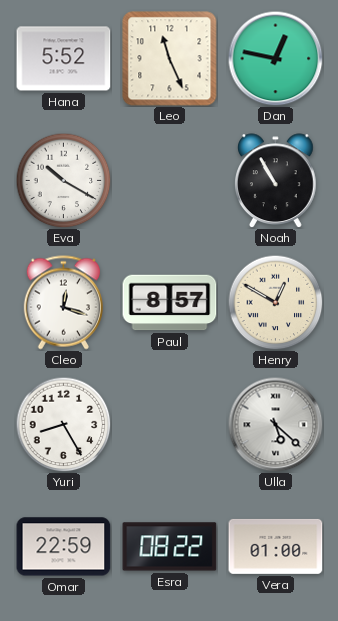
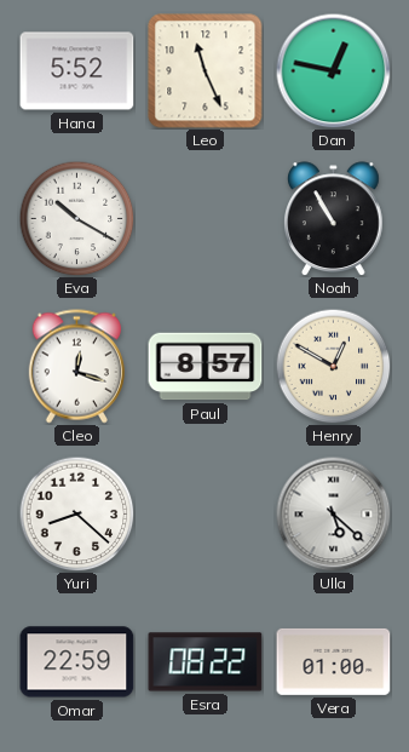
Yuri: 8:25 -> 8:22
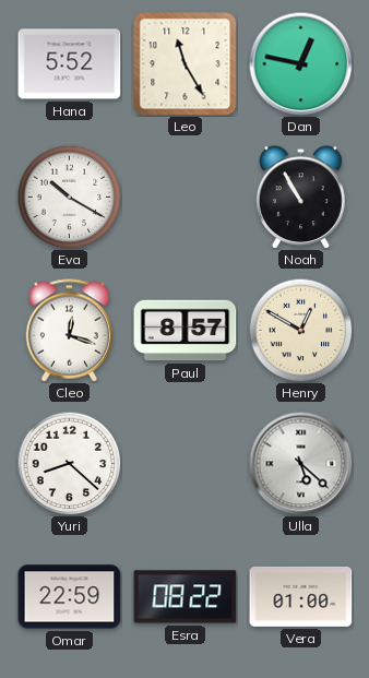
Leo: 11:26 -> 11:25
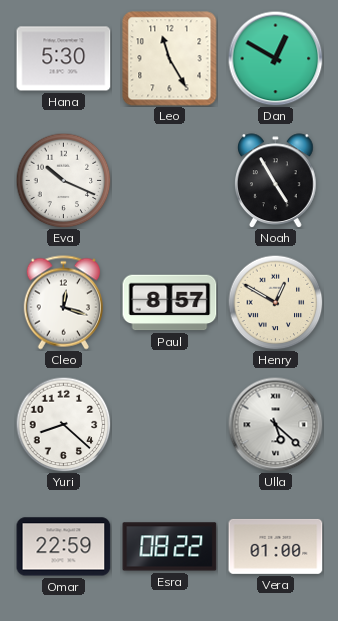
Hana: 5:52 -> 5:30
Dan: 12:47 -> 12:50
Eva: 10:20 -> 10:19
Noah: 10:55 -> 4:55
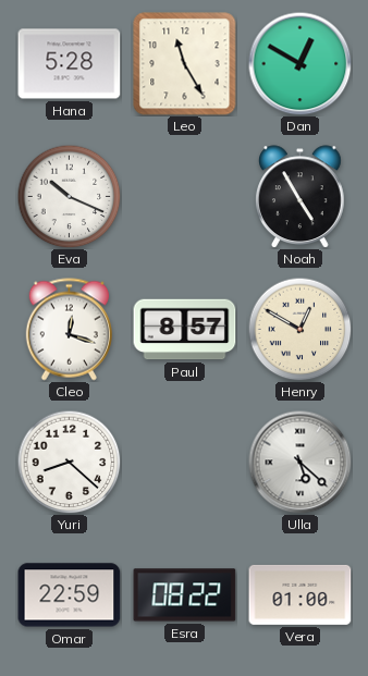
Hana: 5:30 -> 5:28
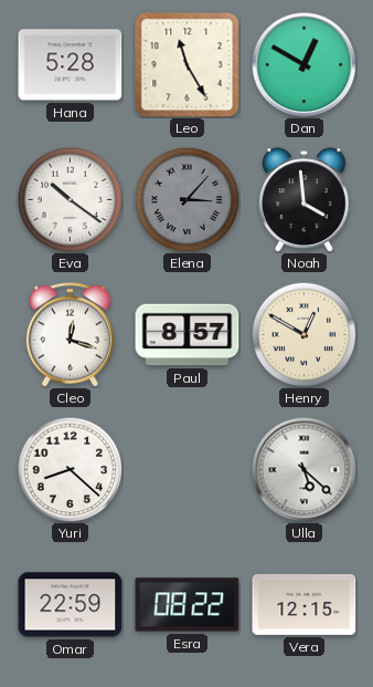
Eva: 10:19 -> 10:21
Elena: none -> 3:07
Noah: 4:55 -> 3:59
Vera: 01:00 -> 12:15
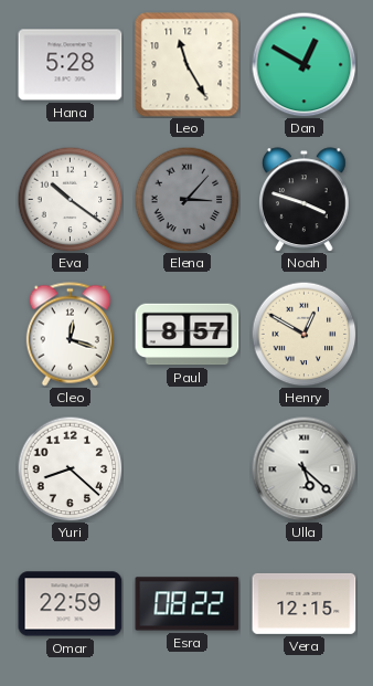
Noah: 3:59 -> 3:48
